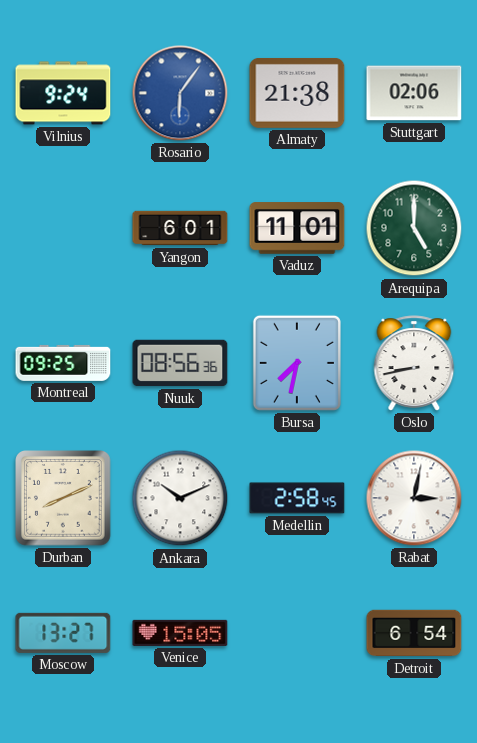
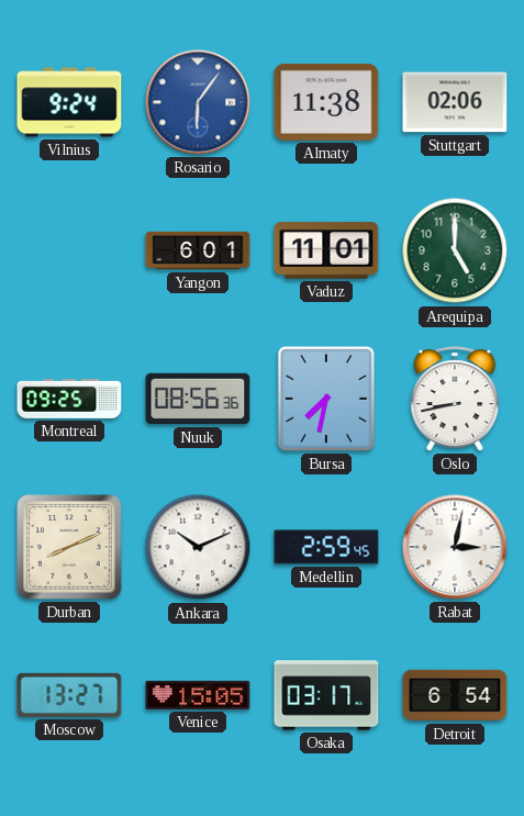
Almaty: 21:38 -> 11:38
Medellin: 2:58 -> 2:59
Osaka: none -> 03:17
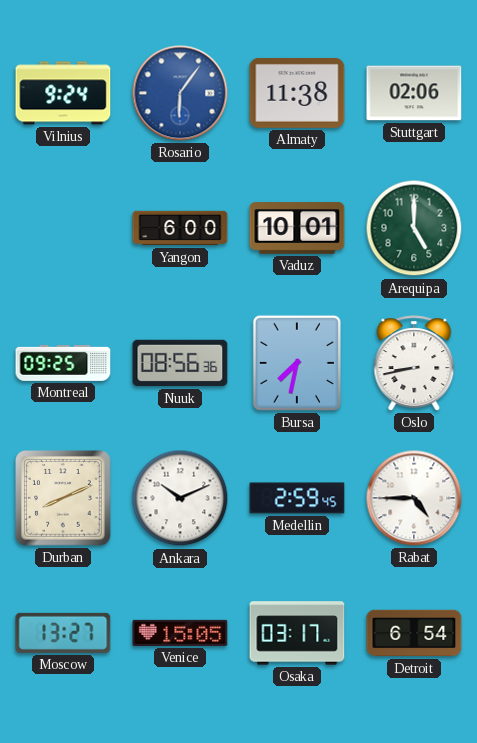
Yangon: 6:01 -> 6:00
Vaduz: 11:01 -> 10:01
Rabat: 3:02 -> 4:45
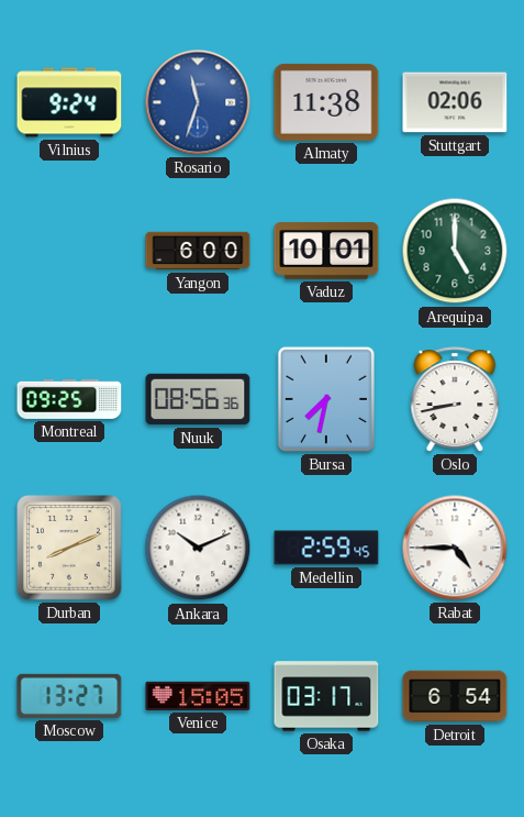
Rosario: 6:06 -> 11:33
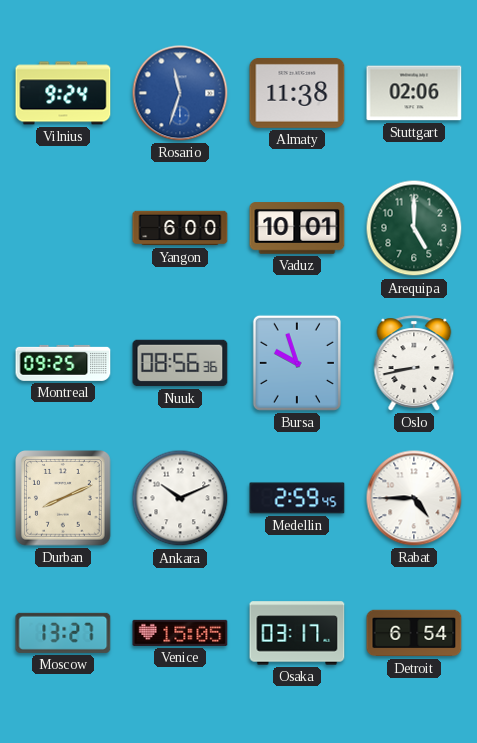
Bursa: 7:32 -> 9:57
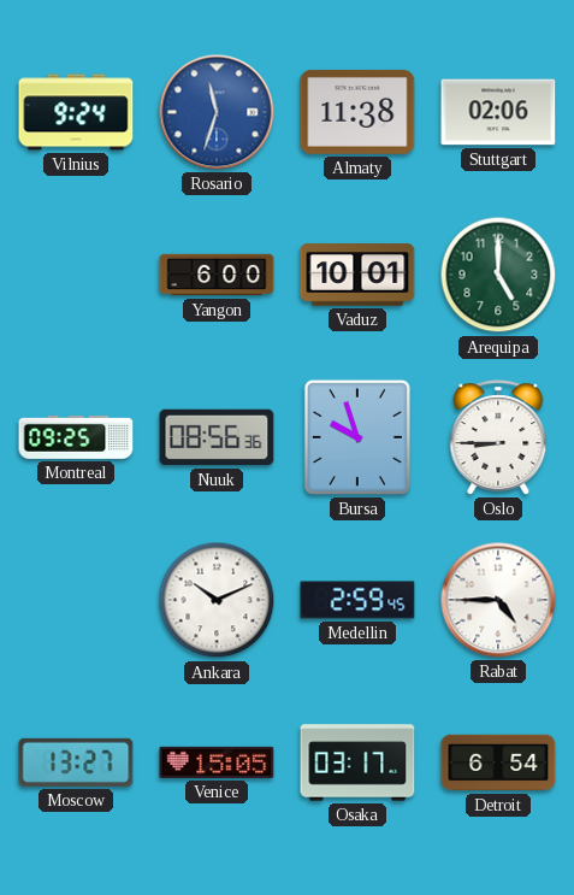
Oslo: 8:43 -> 8:45
Durban: 8:11 -> none
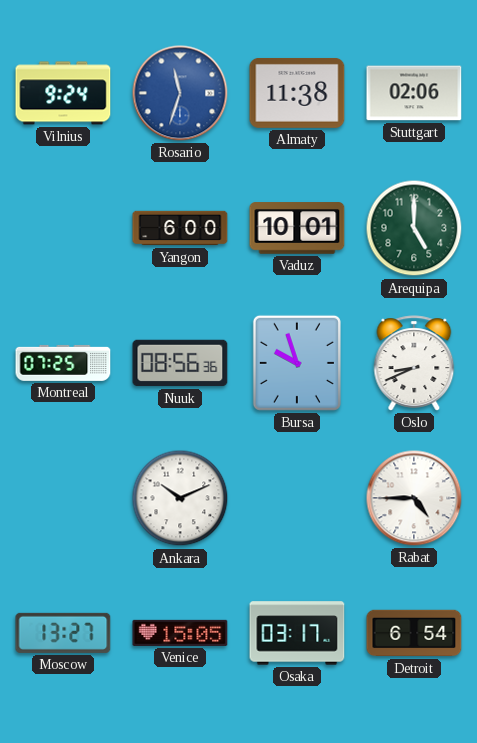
Montreal: 09:25 -> 07:25
Oslo: 8:45 -> 8:41
Medellin: 2:59 -> none
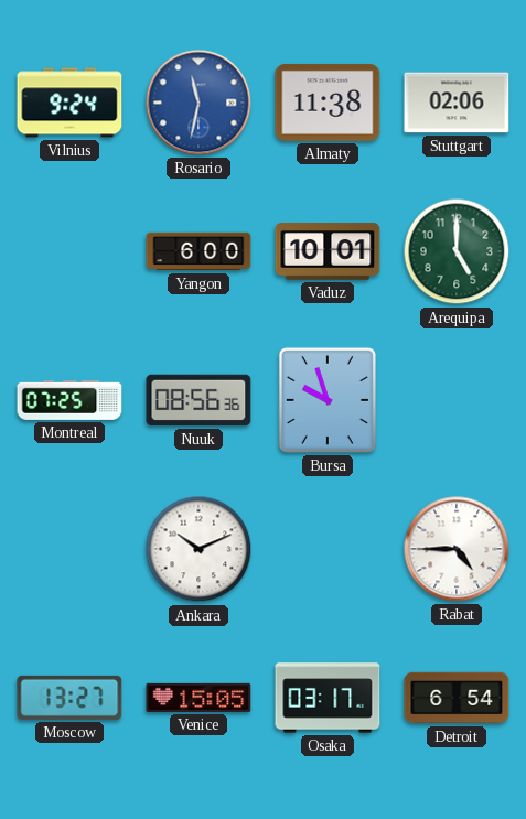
Rosario: 11:33 -> 11:32
Oslo: 8:41 -> none
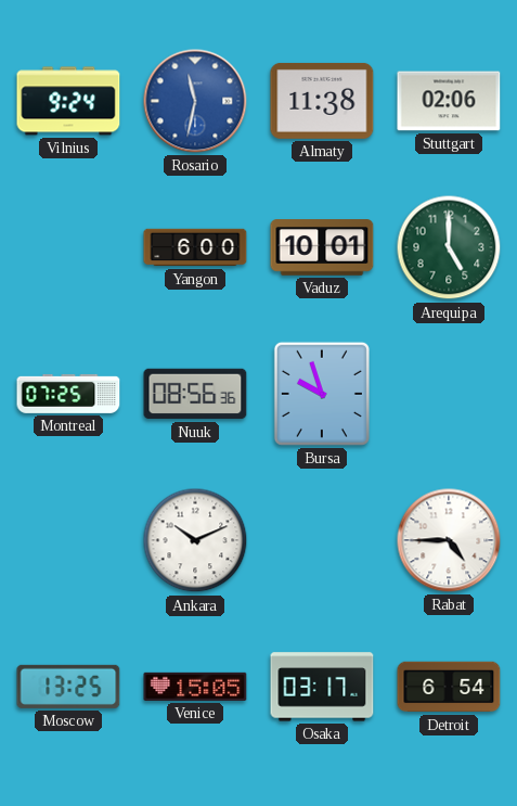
Moscow: 13:27 -> 13:25
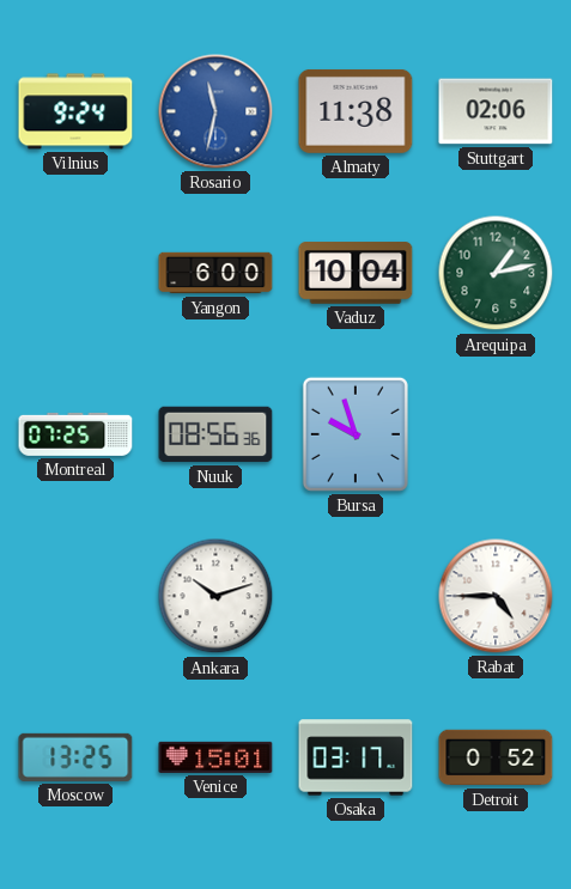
Vaduz: 10:01 -> 10:04
Arequipa: 5:00 -> 1:13
Ankara: 10:11 -> 10:12
Venice: 15:05 -> 15:01
Detroit: 6:54 -> 0:52
